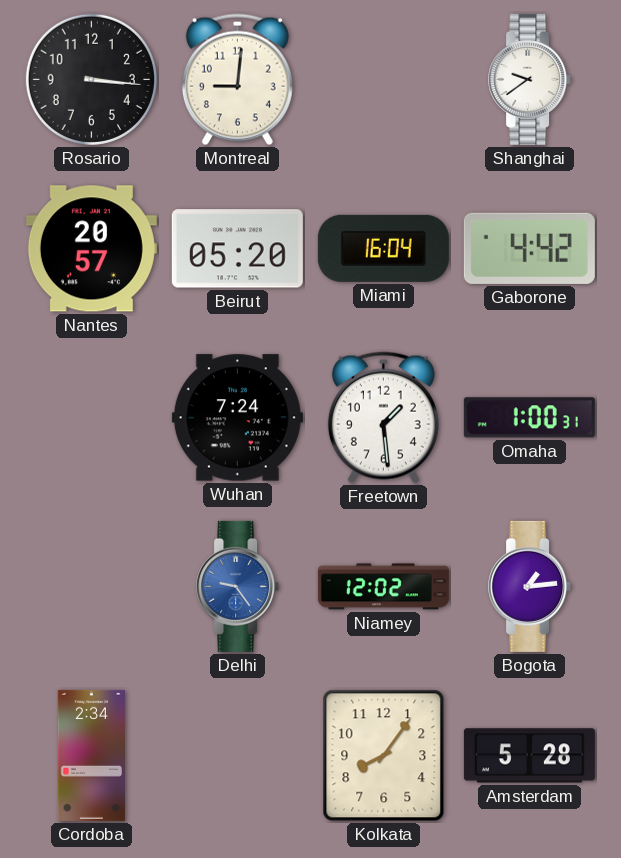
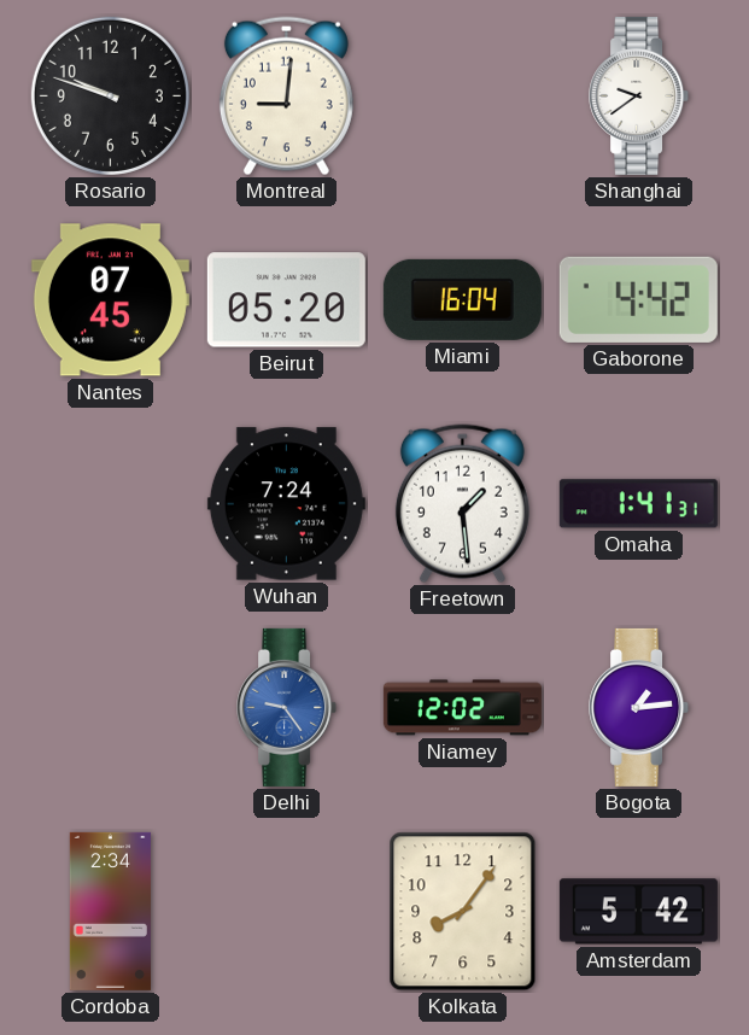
Rosario: 3:16 -> 9:48
Nantes: 20:57 -> 07:45
Omaha: 1:00 -> 1:41
Amsterdam: 5:28 -> 5:42
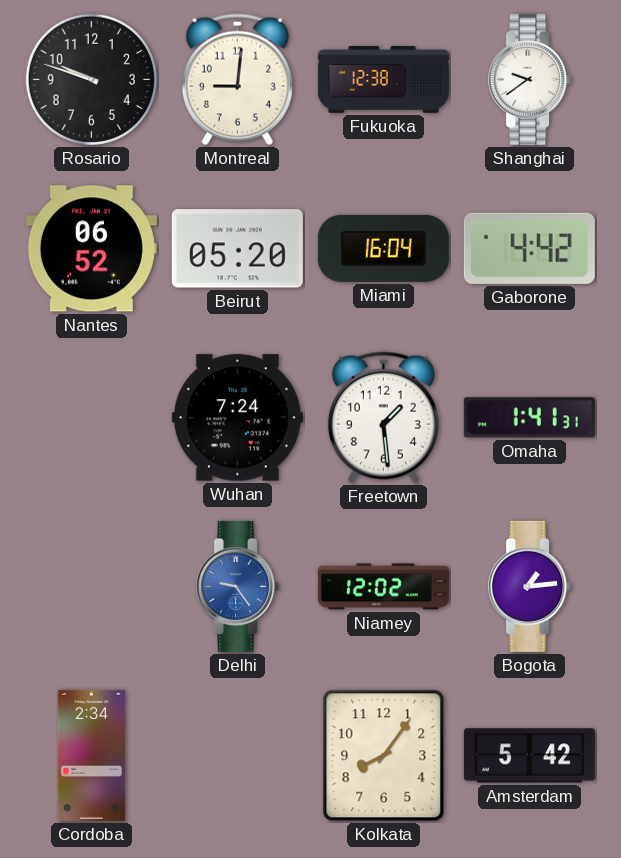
Fukuoka: none -> 12:38
Nantes: 07:45 -> 06:52
